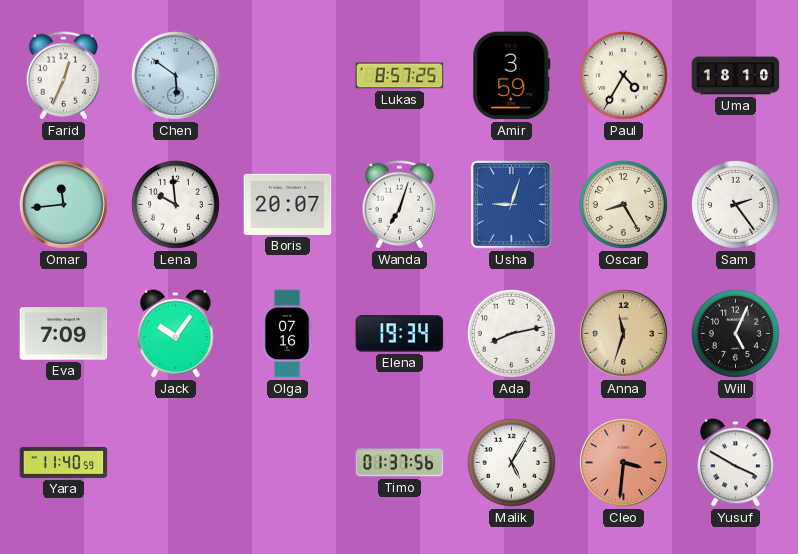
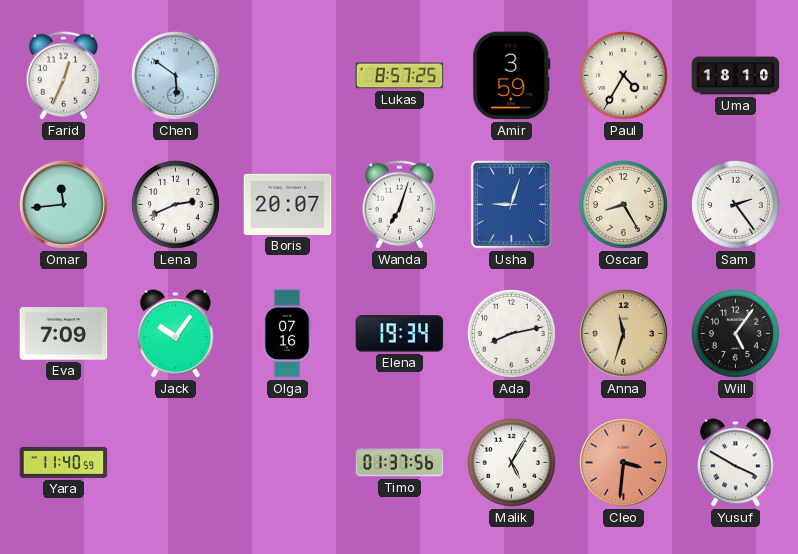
Lena: 9:59 -> 2:41
Will: 5:04 -> 5:06
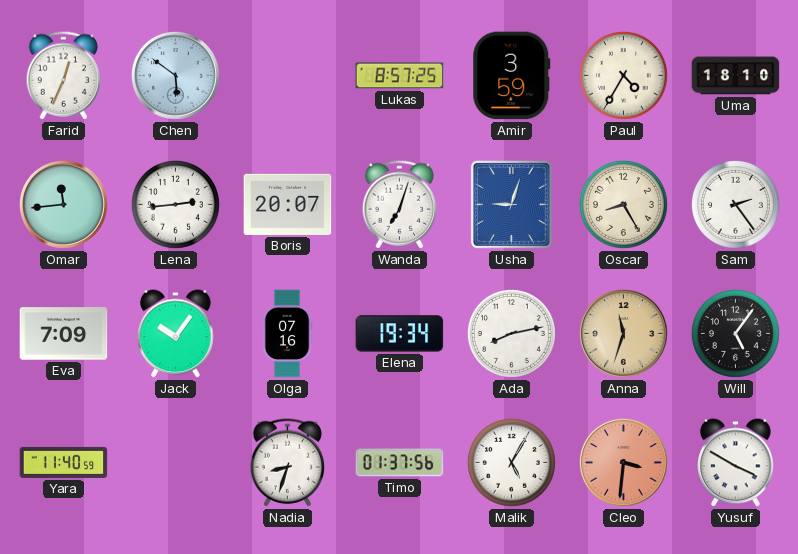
Lena: 2:41 -> 2:44
Nadia: none -> 8:33
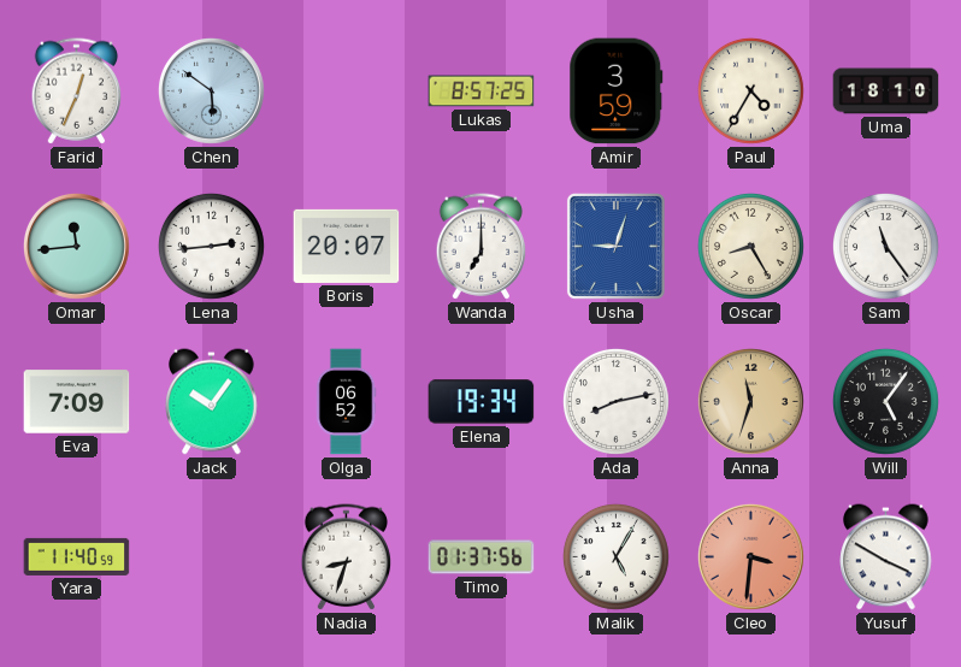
Wanda: 7:03 -> 7:00
Sam: 2:24 -> 11:24
Olga: 07:16 -> 06:52
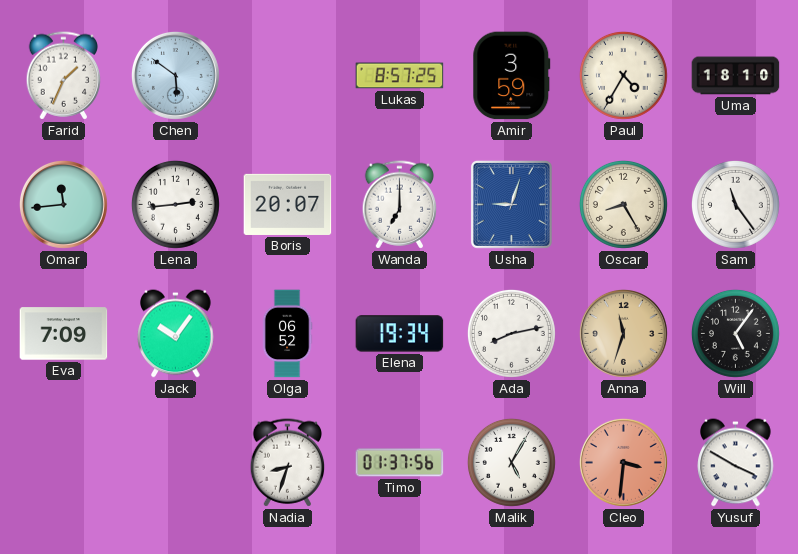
Farid: 12:34 -> 1:34
Yara: 11:40 -> none
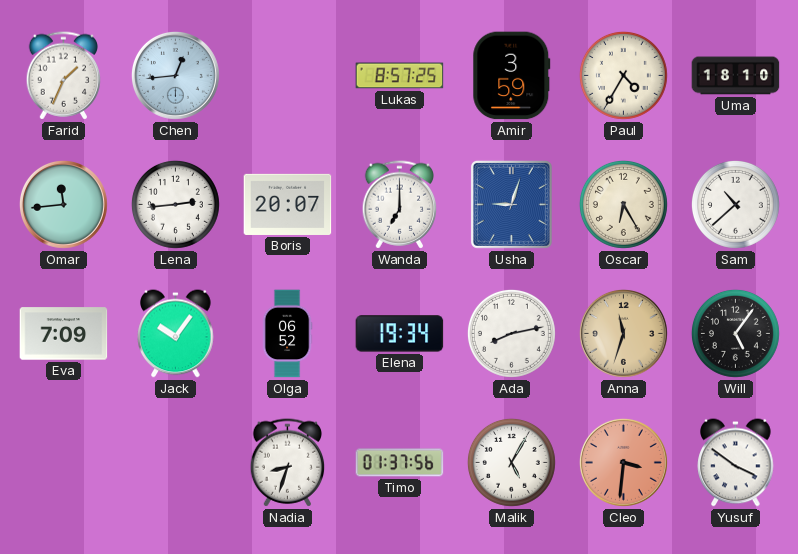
Chen: 5:51 -> 12:44
Oscar: 8:25 -> 6:25
Sam: 11:24 -> 10:38
Yusuf: 3:50 -> 3:51
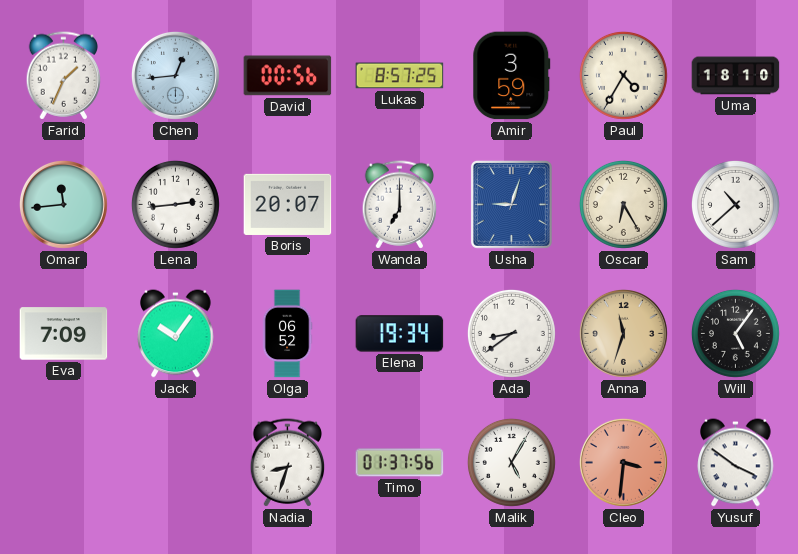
David: none -> 00:56
Ada: 8:13 -> 8:39
